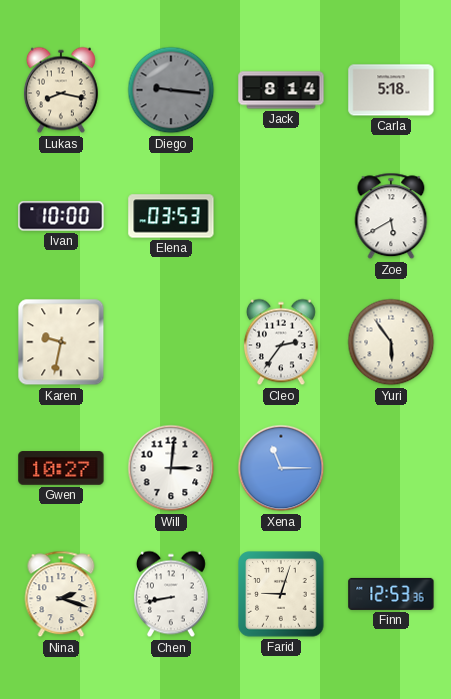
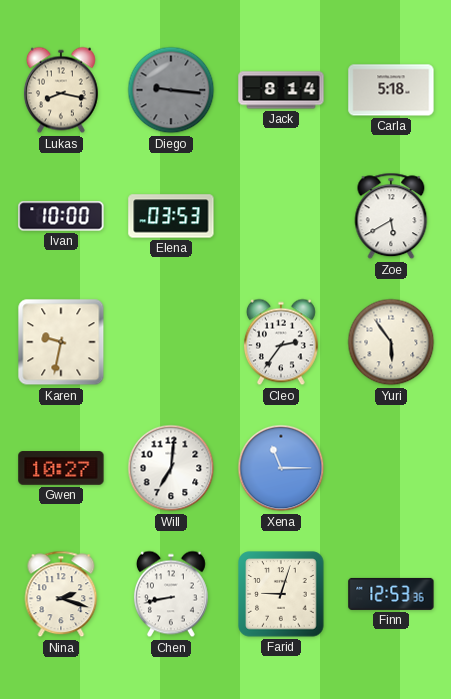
Will: 3:01 -> 7:01
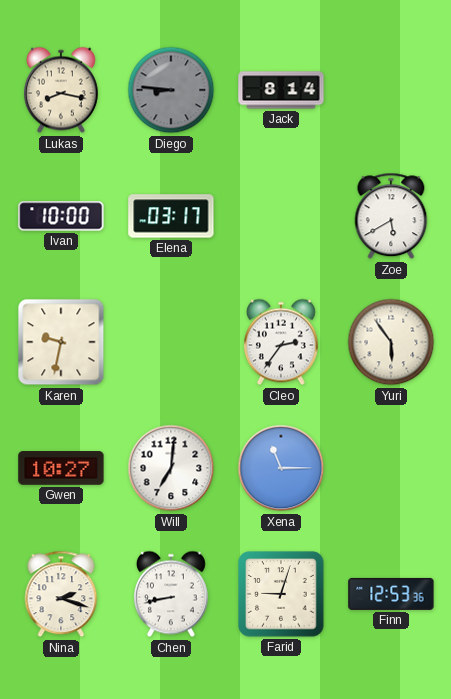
Diego: 9:16 -> 8:46
Carla: 5:18 -> none
Elena: 03:53 -> 03:17
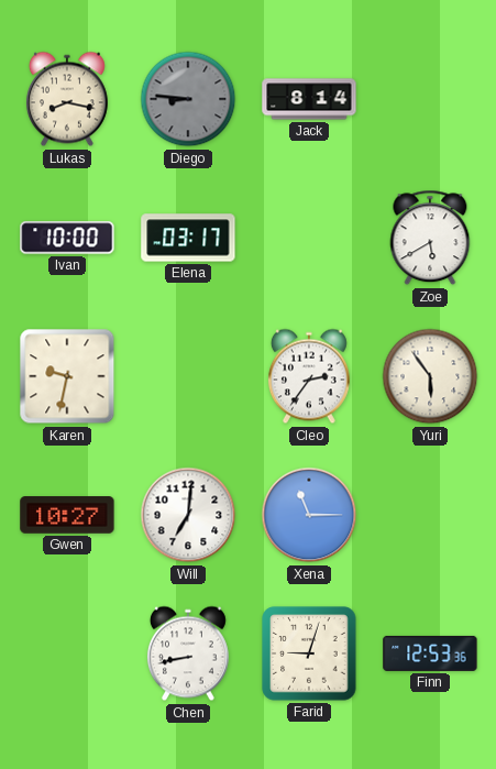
Nina: 2:18 -> none
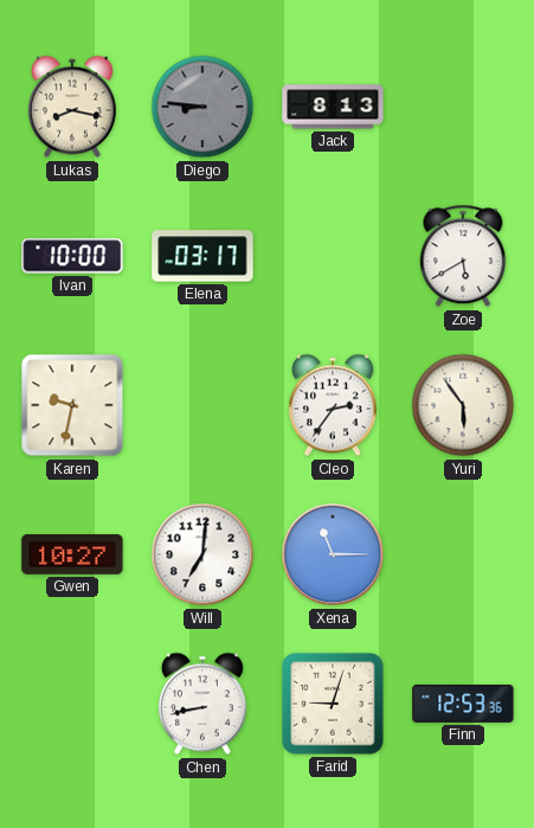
Jack: 8:14 -> 8:13
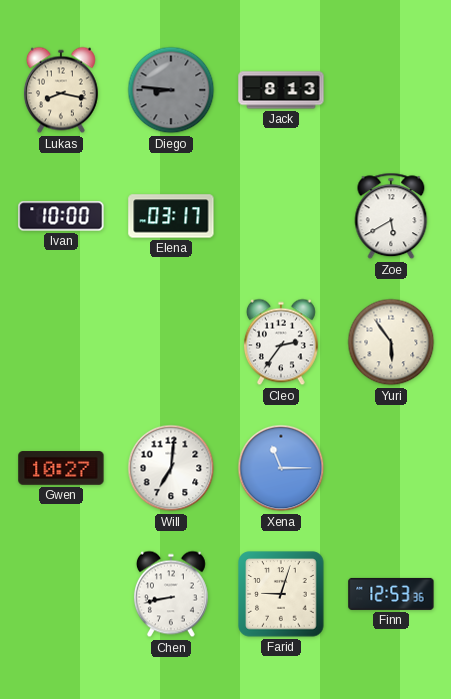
Karen: 9:32 -> none
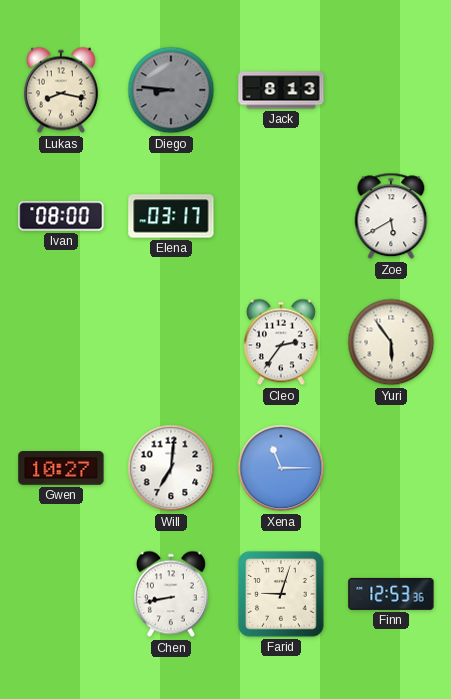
Ivan: 10:00 -> 08:00
